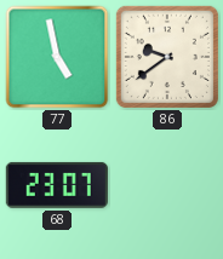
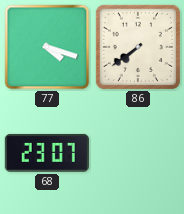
77: 4:58 -> 4:18
86: 9:39 -> 7:39
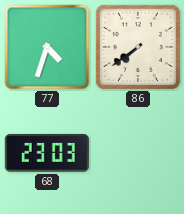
77: 4:18 -> 4:33
68: 23:07 -> 23:03
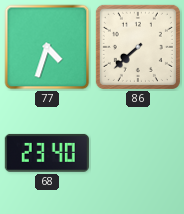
86: 7:39 -> 7:38
68: 23:03 -> 23:40
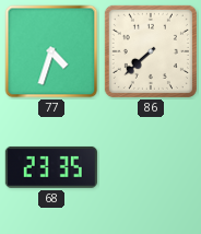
68: 23:40 -> 23:35
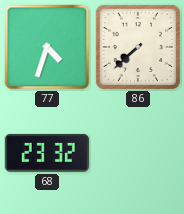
68: 23:35 -> 23:32
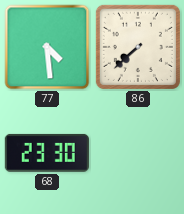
77: 4:33 -> 4:29
68: 23:32 -> 23:30
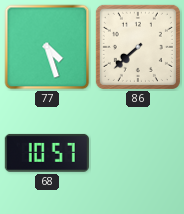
77: 4:29 -> 4:27
68: 23:30 -> 10:57
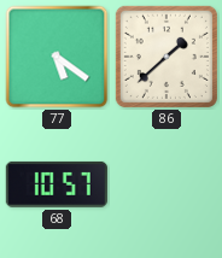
77: 4:27 -> 5:21
86: 7:38 -> 1:38
